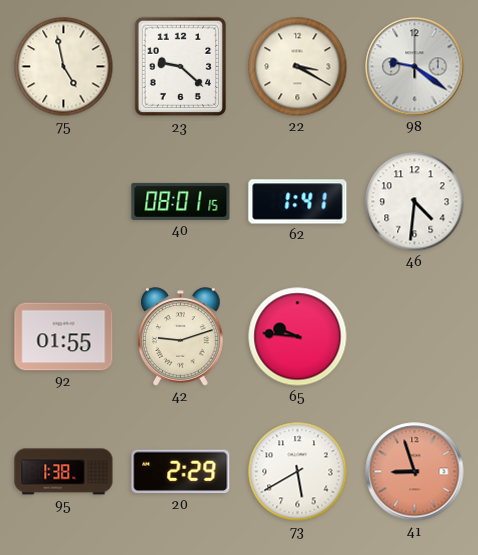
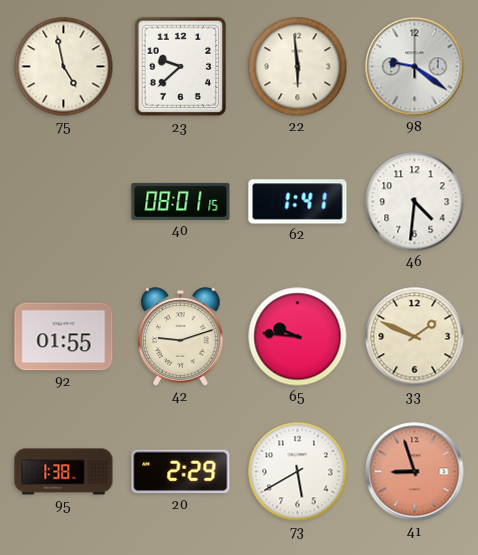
23: 9:22 -> 9:38
22: 3:20 -> 5:59
33: none -> 1:49
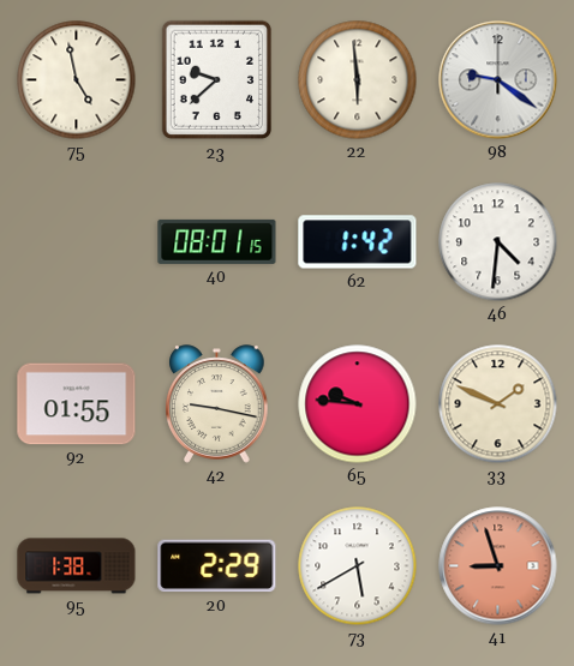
62: 1:41 -> 1:42
42: 9:12 -> 9:17
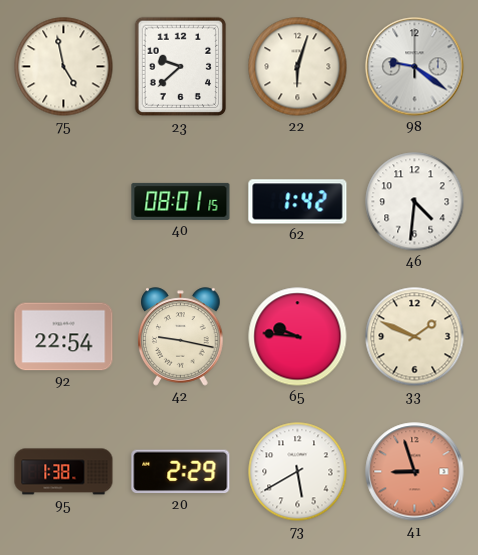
22: 5:59 -> 6:03
92: 01:55 -> 22:54
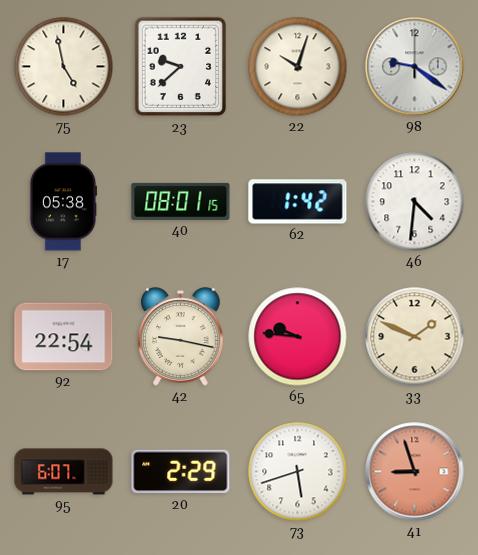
22: 6:03 -> 10:03
17: none -> 05:38
95: 1:38 -> 6:07
73: 5:40 -> 5:42
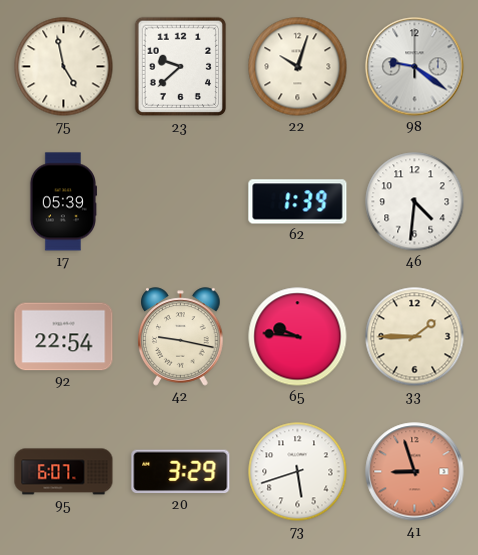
17: 05:38 -> 05:39
40: 08:01 -> none
62: 1:42 -> 1:39
33: 1:49 -> 1:45
20: 2:29 -> 3:29
